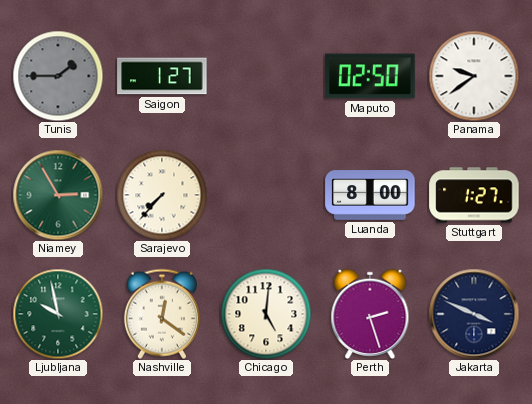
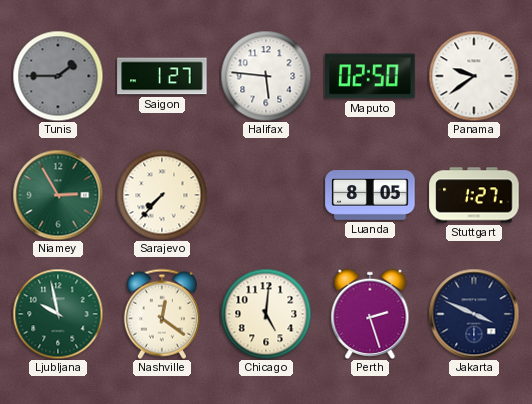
Halifax: none -> 5:46
Luanda: 8:00 -> 8:05
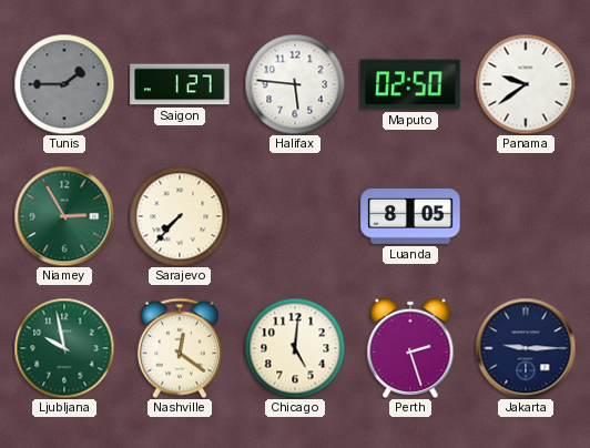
Stuttgart: 1:27 -> none
Jakarta: 3:49 -> 9:15
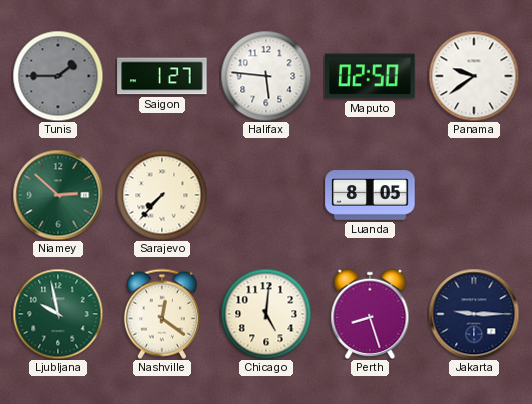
Niamey: 2:55 -> 2:52
Perth: 2:27 -> 8:27
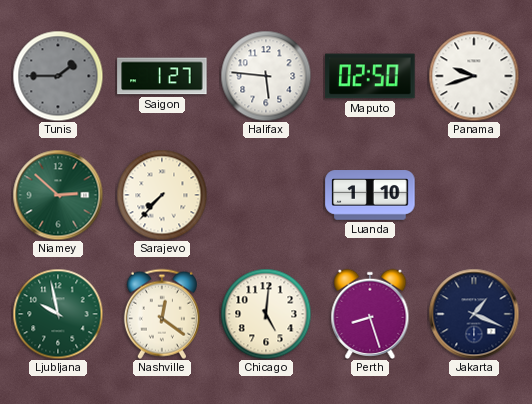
Panama: 9:39 -> 9:42
Luanda: 8:05 -> 1:10
Jakarta: 9:15 -> 1:19
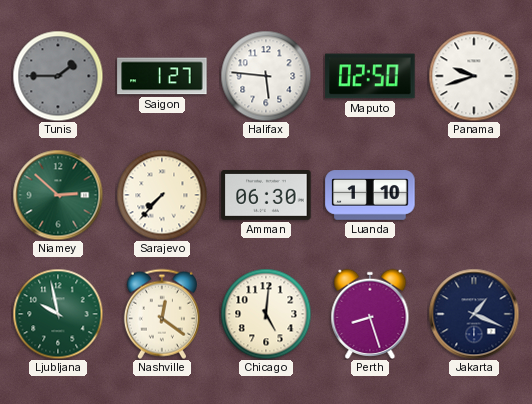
Amman: none -> 06:30
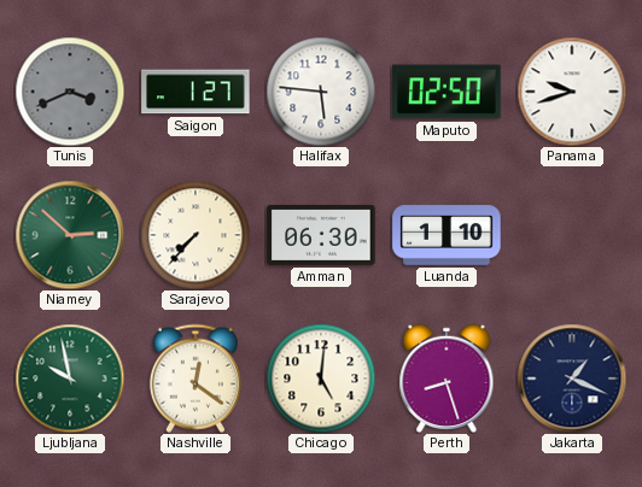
Tunis: 1:45 -> 3:41
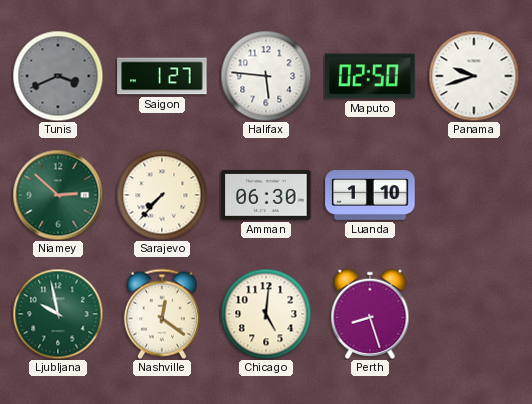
Jakarta: 1:19 -> none
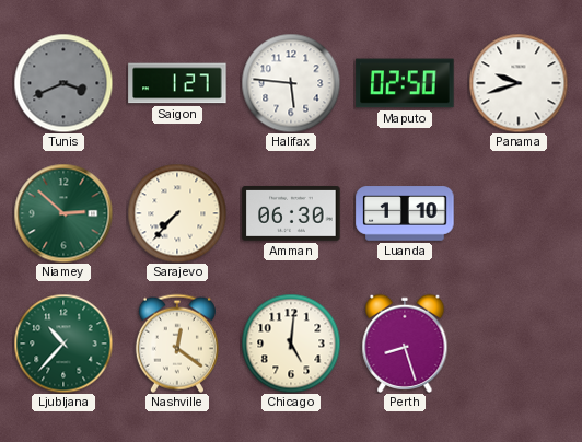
Ljubljana: 9:58 -> 10:37
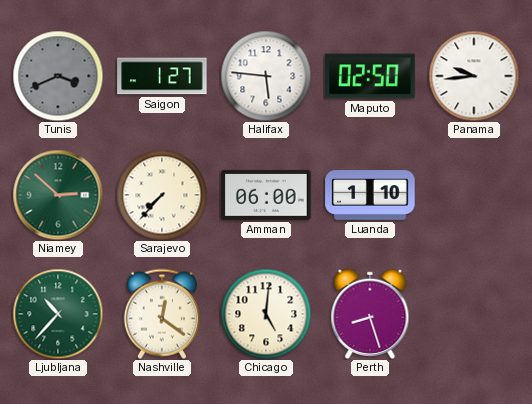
Panama: 9:42 -> 9:44
Amman: 06:30 -> 06:00
